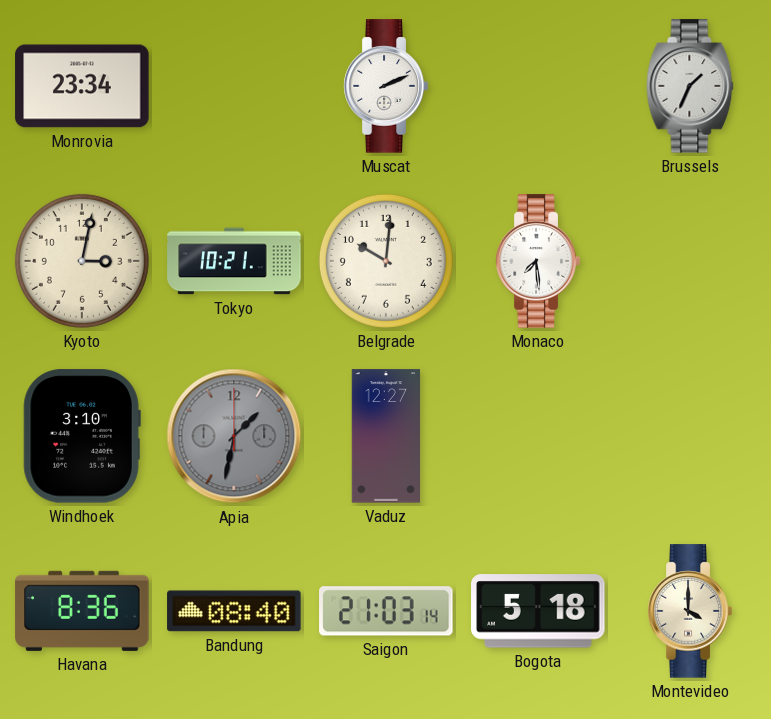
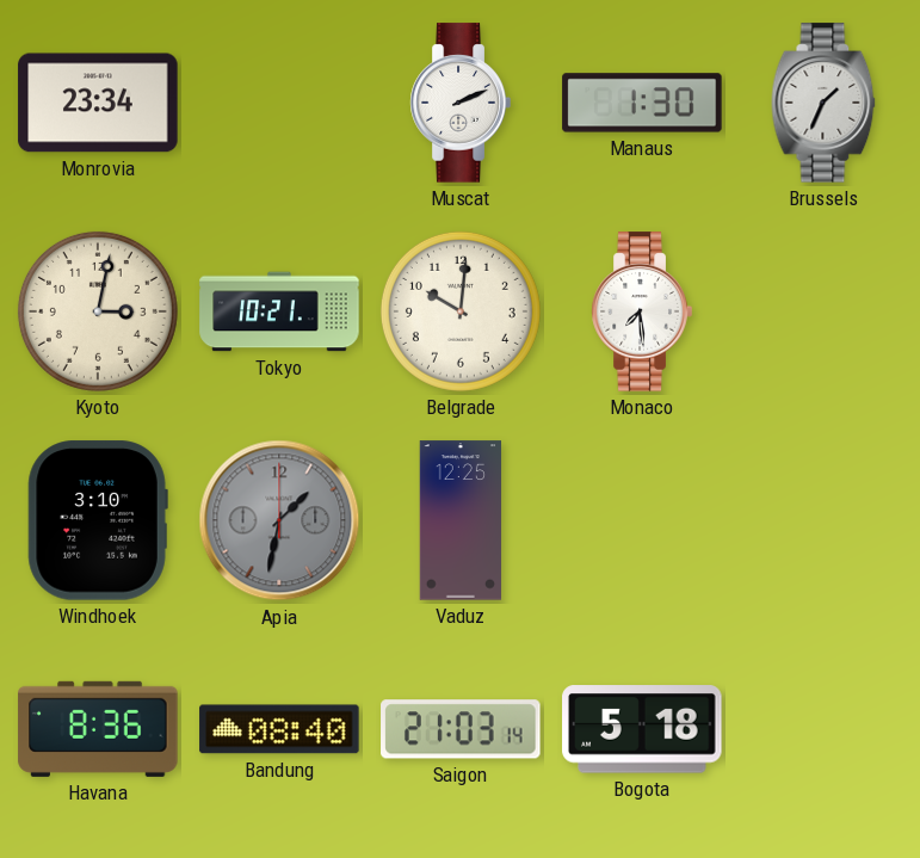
Manaus: none -> 1:30
Vaduz: 12:27 -> 12:25
Montevideo: 4:00 -> none
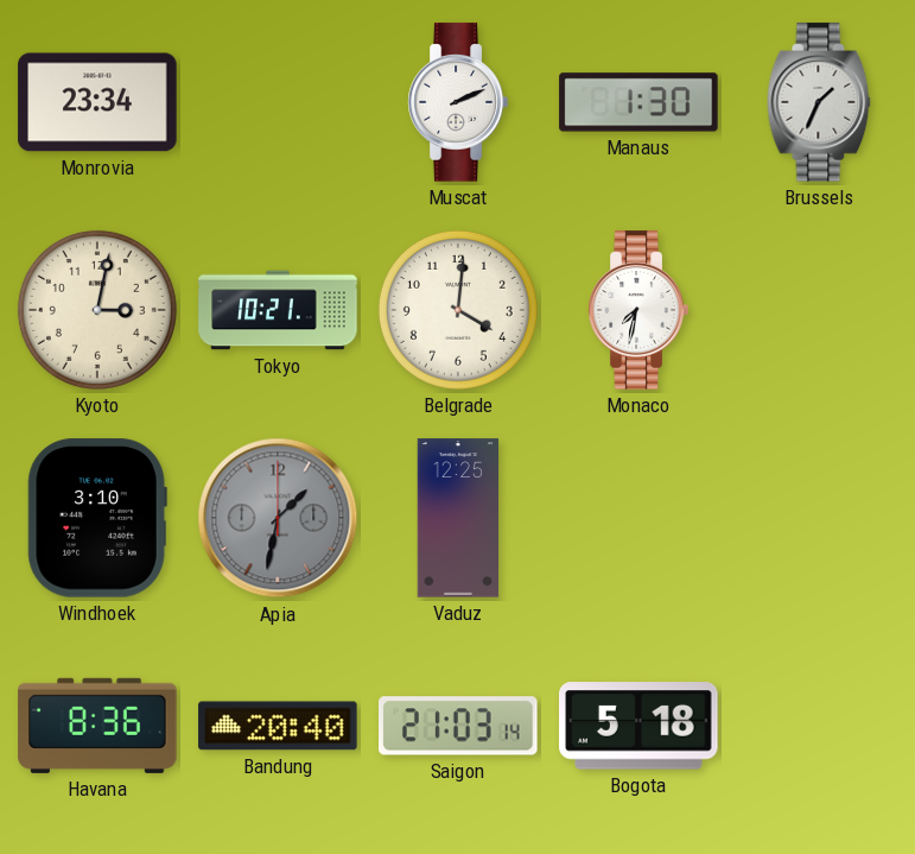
Belgrade: 10:01 -> 4:01
Monaco: 7:29 -> 7:32
Bandung: 08:40 -> 20:40
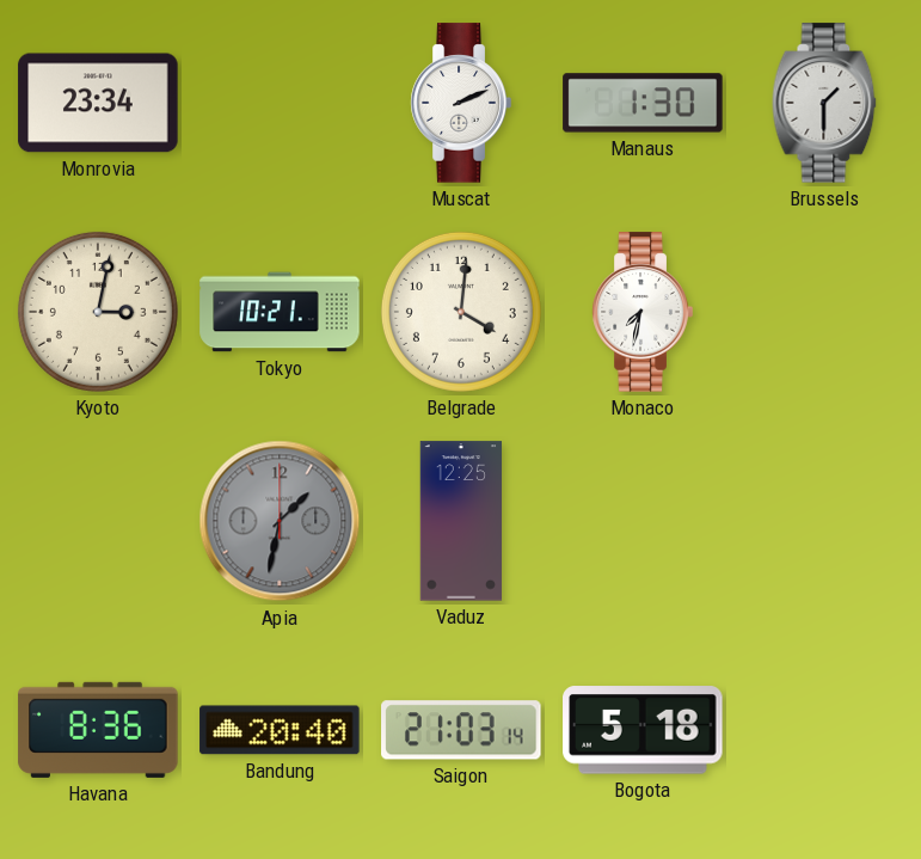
Brussels: 1:34 -> 1:30
Windhoek: 3:10 -> none
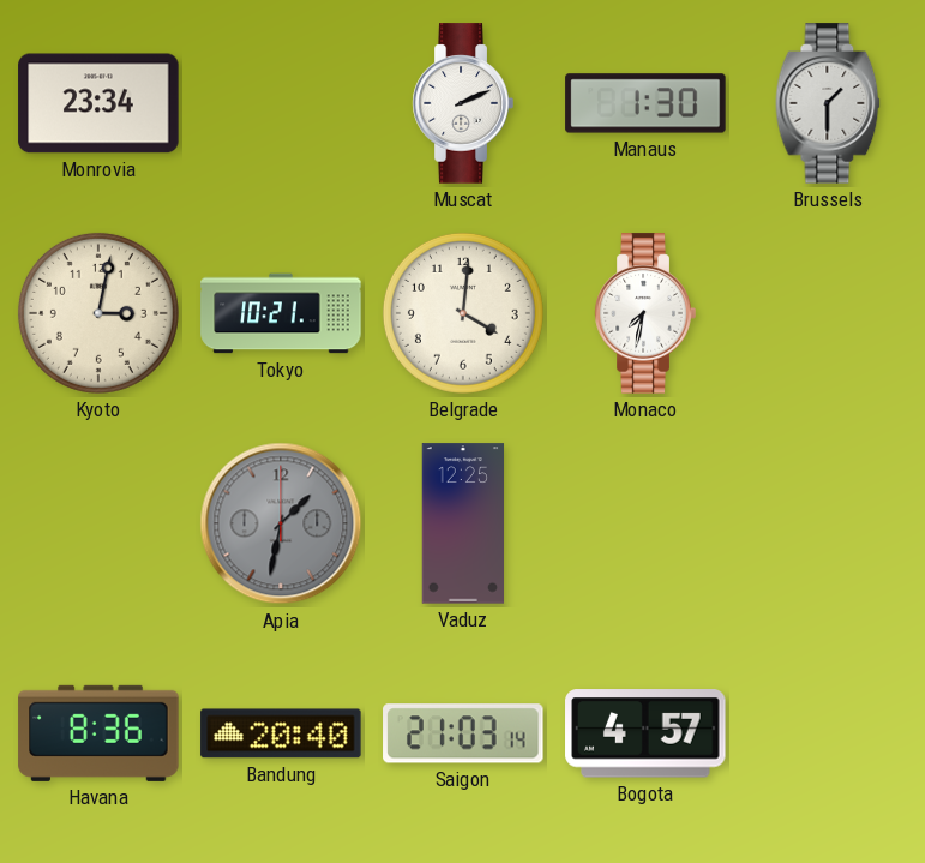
Bogota: 5:18 -> 4:57
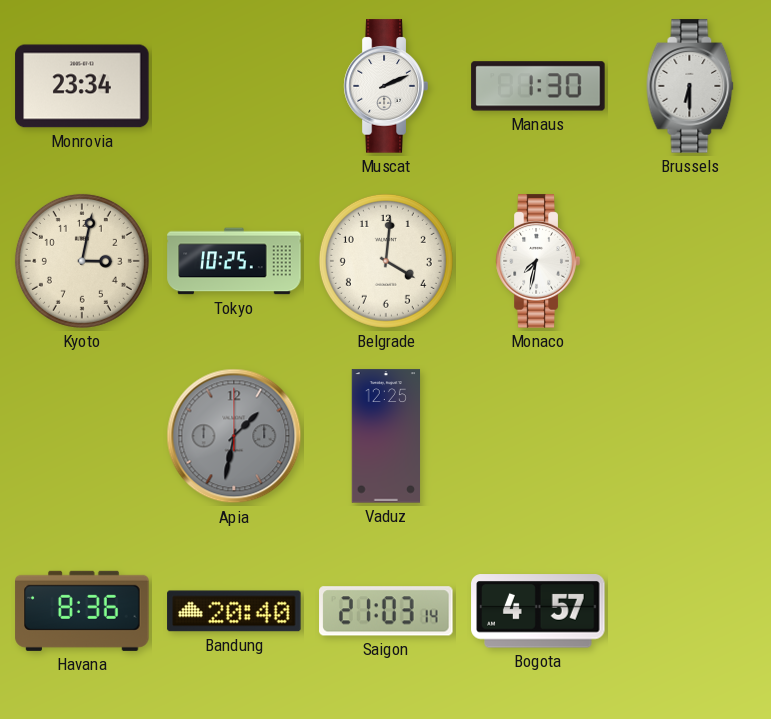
Brussels: 1:30 -> 6:30
Tokyo: 10:21 -> 10:25
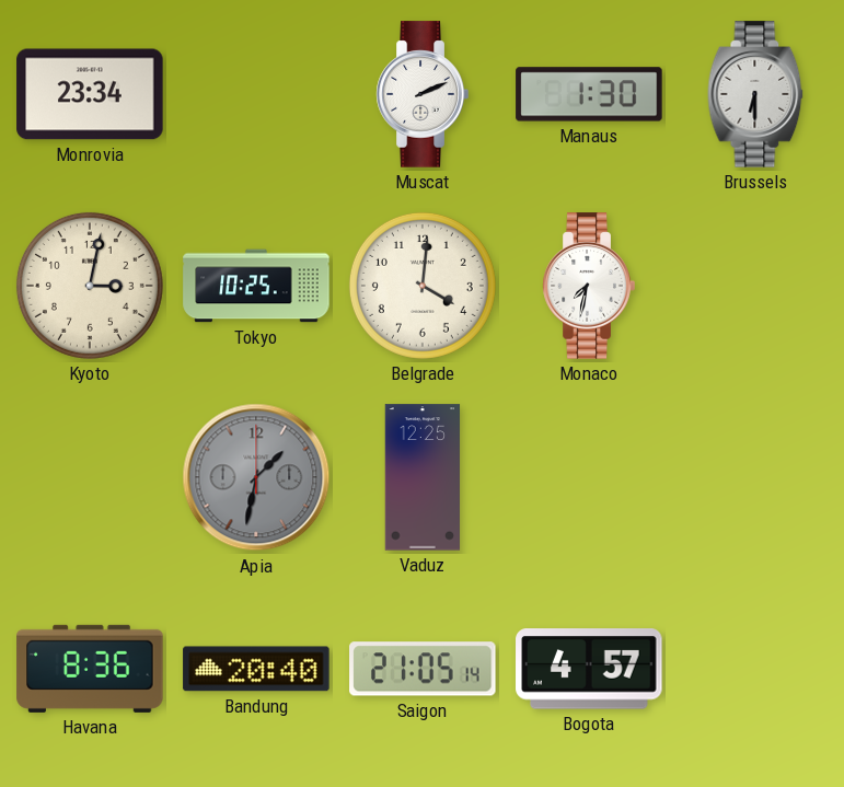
Saigon: 21:03 -> 21:05
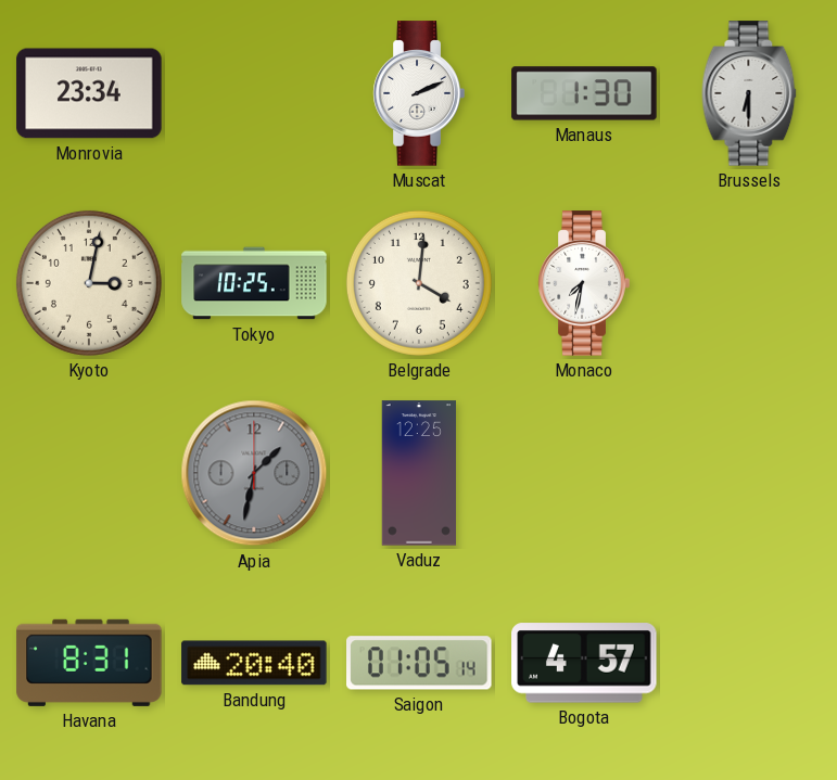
Havana: 8:36 -> 8:31
Saigon: 21:05 -> 01:05
